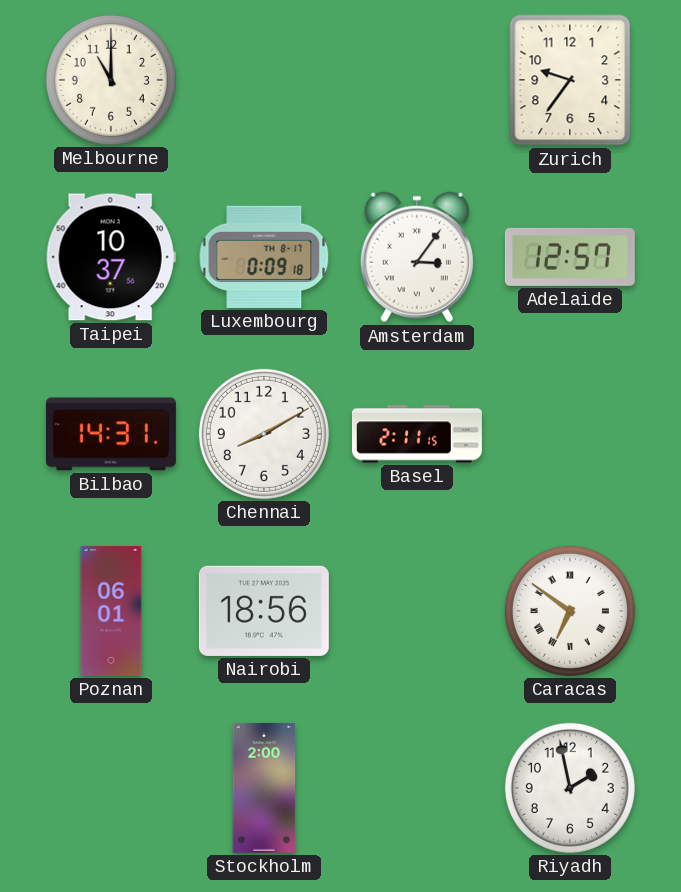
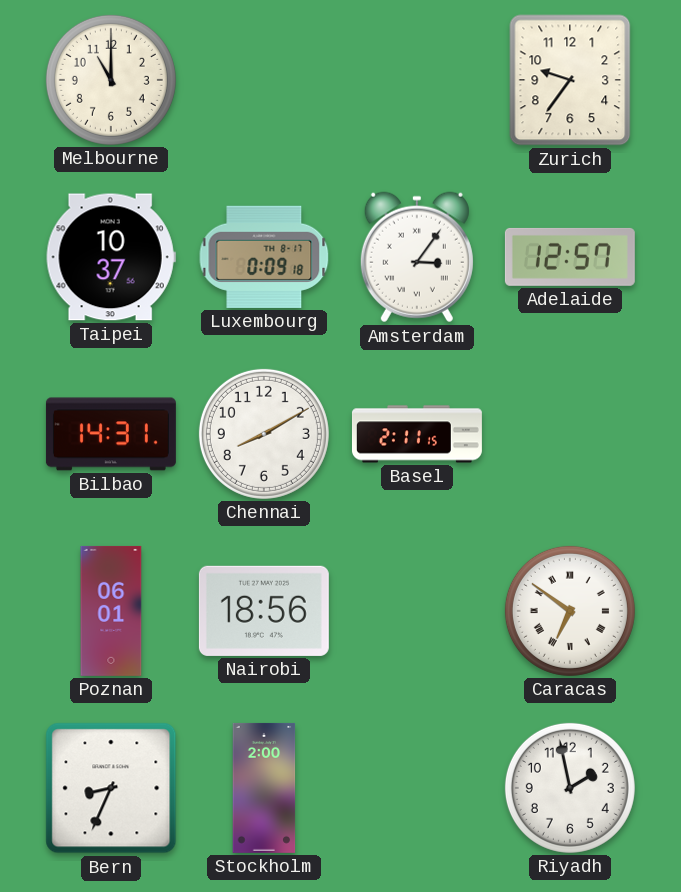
Bern: none -> 8:34
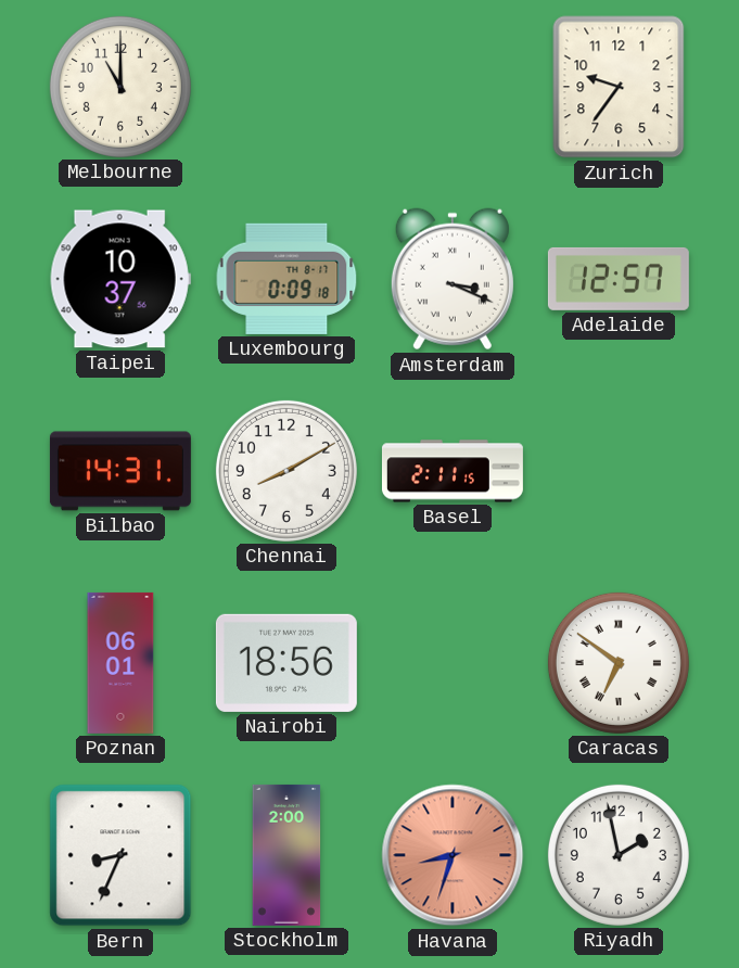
Amsterdam: 3:06 -> 3:19
Havana: none -> 8:33
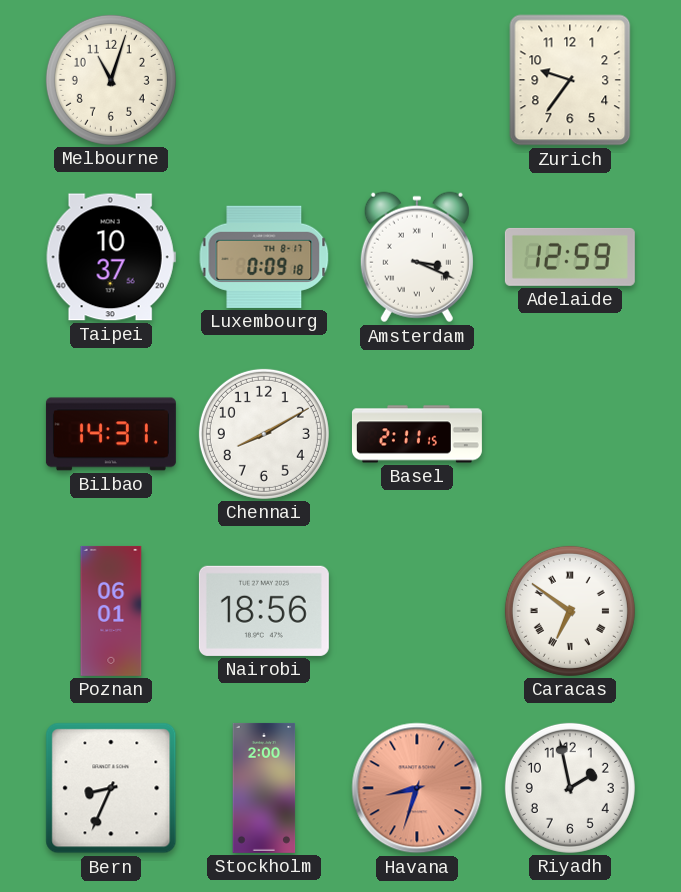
Melbourne: 11:00 -> 11:03
Adelaide: 12:57 -> 12:59
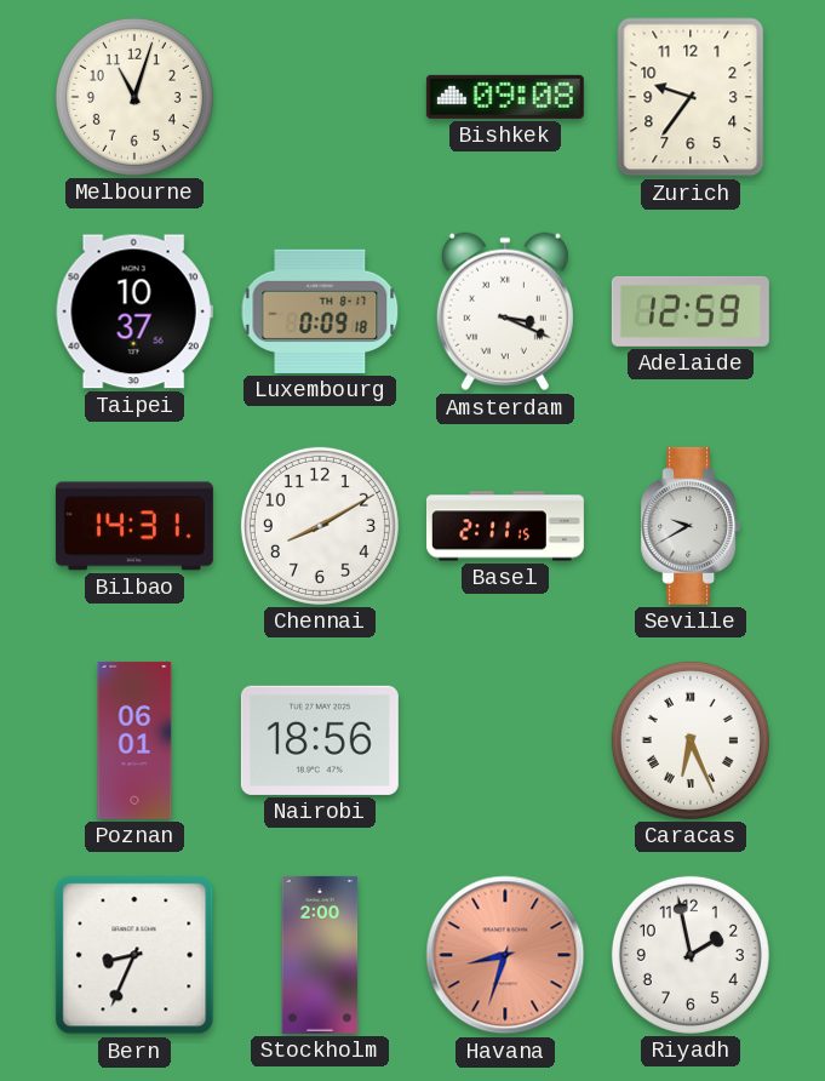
Bishkek: none -> 09:08
Seville: none -> 9:40
Caracas: 6:51 -> 6:26
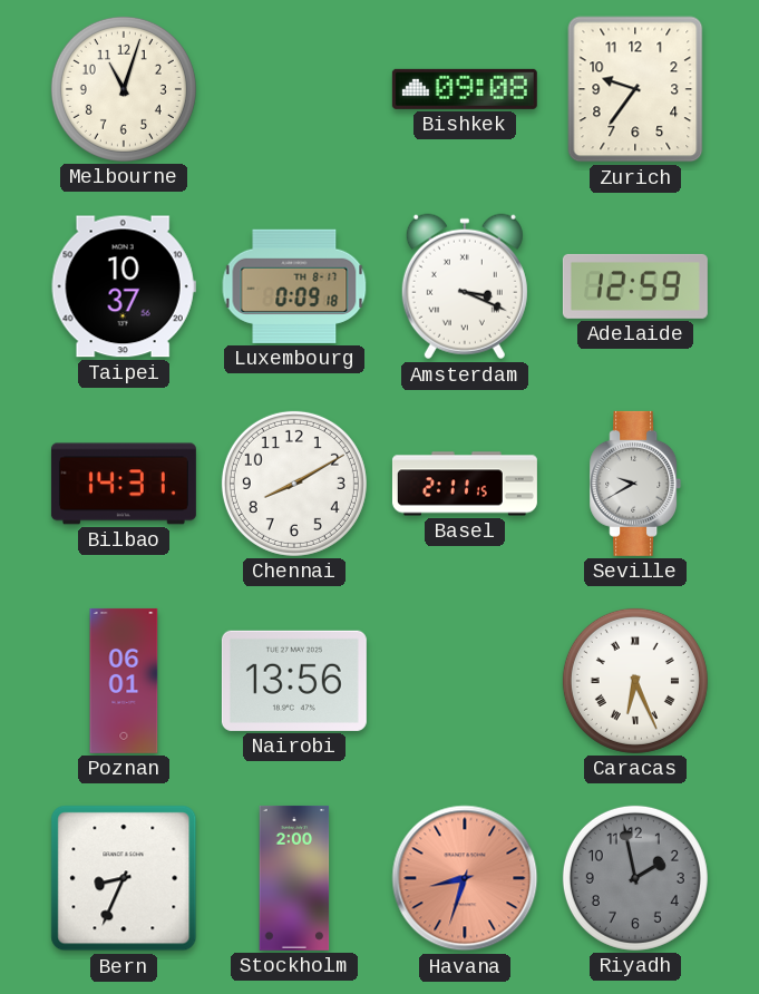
Nairobi: 18:56 -> 13:56
Riyadh dial: white -> grey
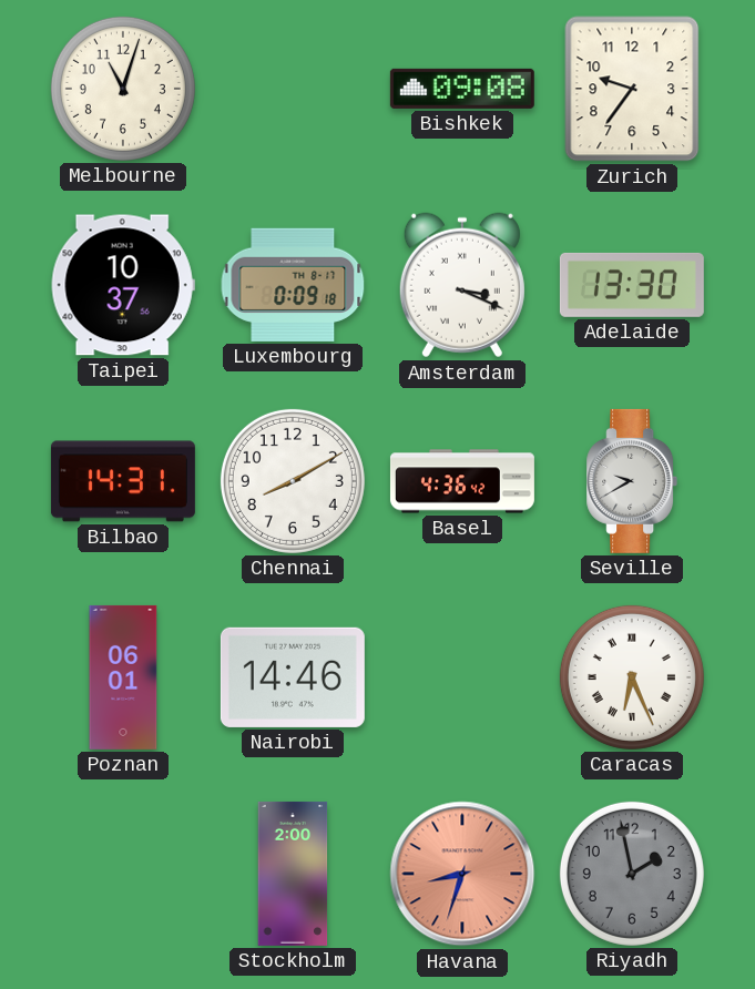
Adelaide: 12:59 -> 13:30
Basel: 2:11 -> 4:36
Nairobi: 13:56 -> 14:46
Bern: 8:34 -> none
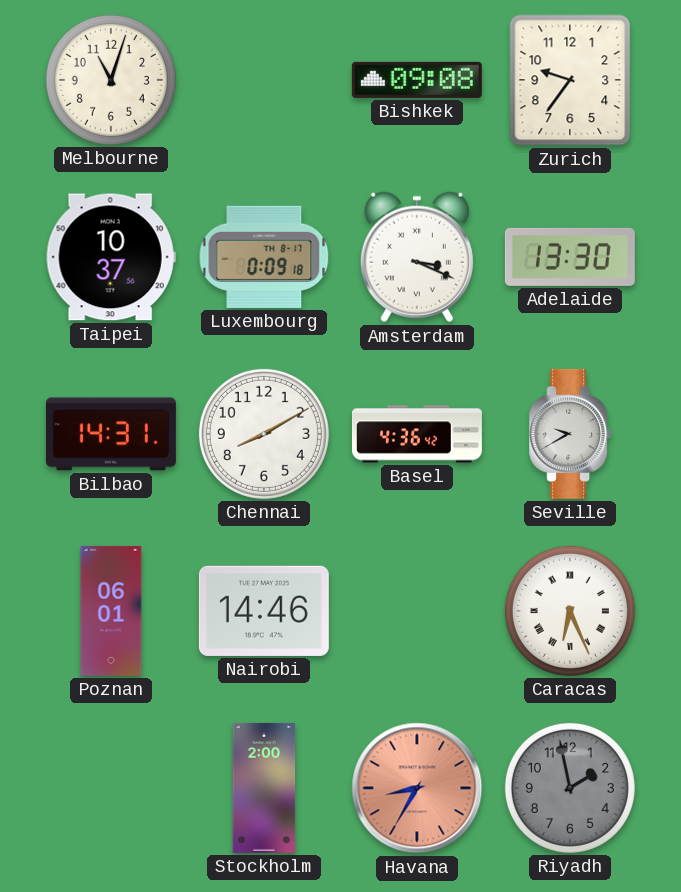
Havana: 8:33 -> 8:35
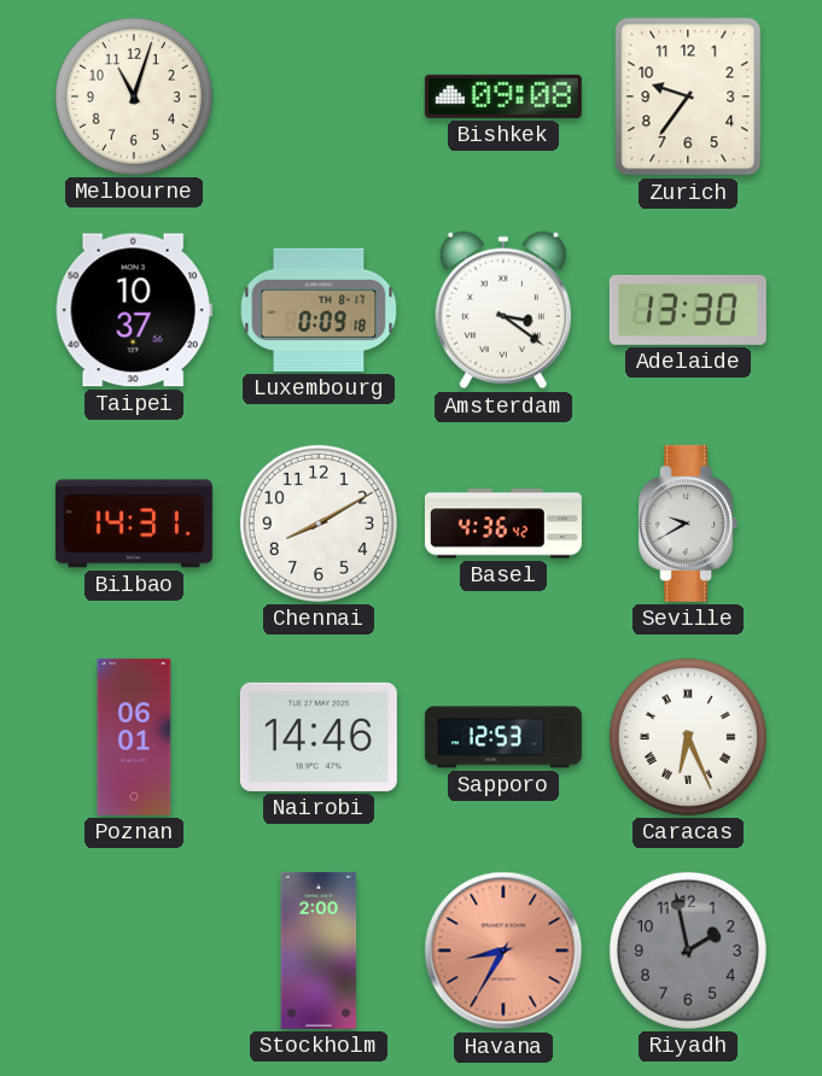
Amsterdam: 3:19 -> 3:21
Sapporo: none -> 12:53
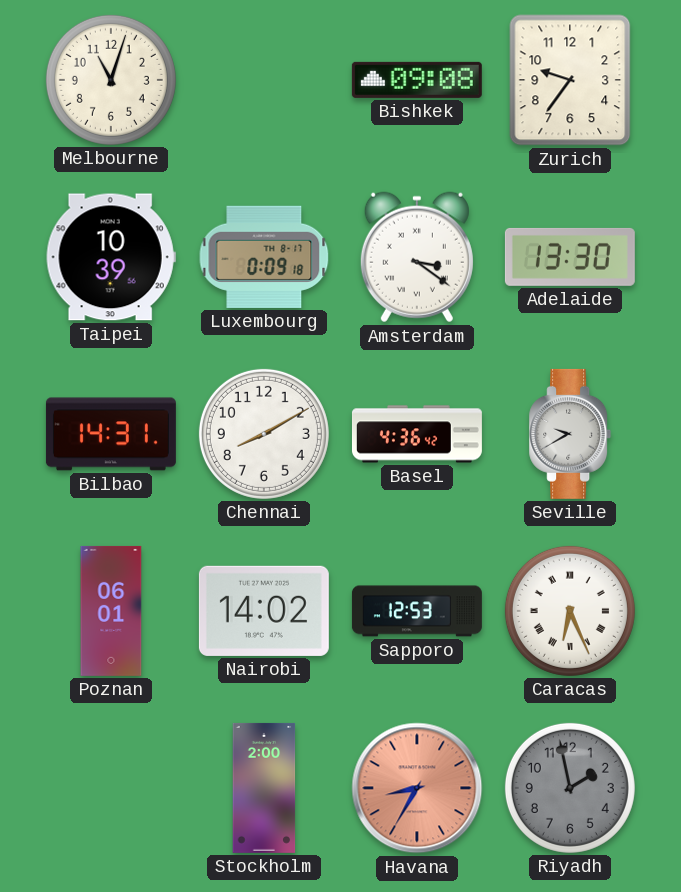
Taipei: 10:37 -> 10:39
Nairobi: 14:46 -> 14:02
